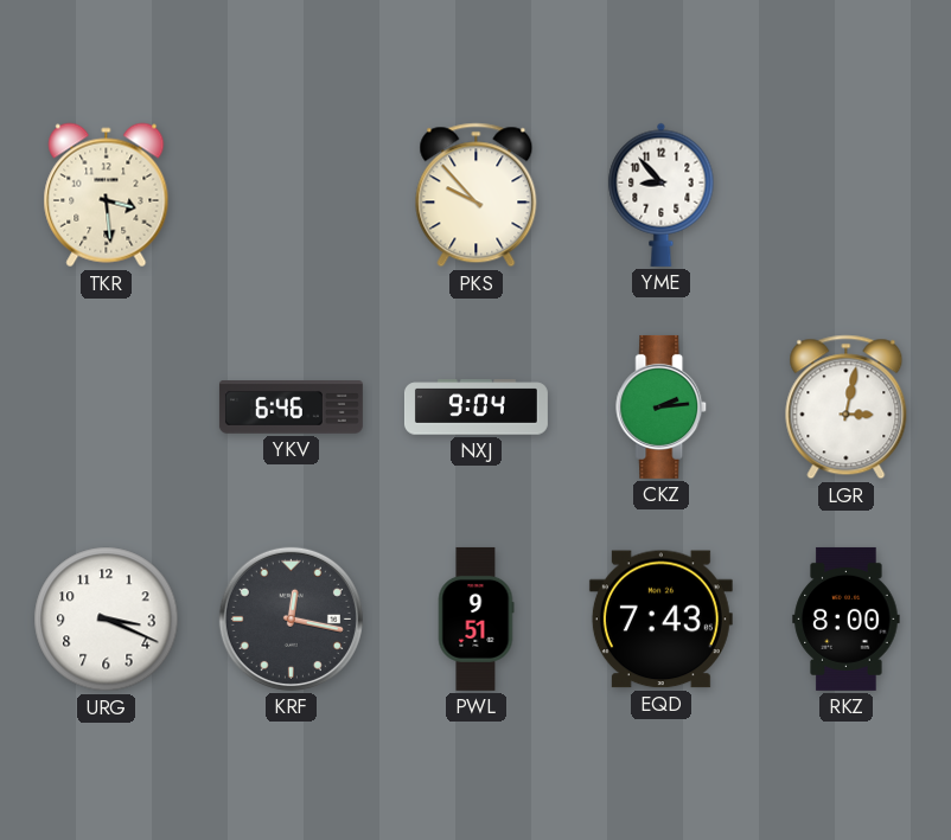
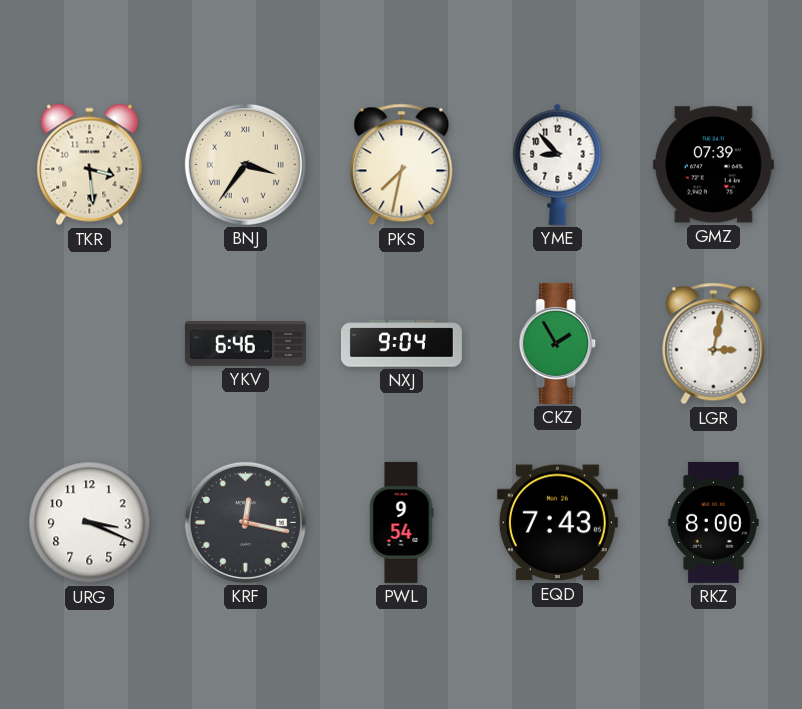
BNJ: none -> 3:36
PKS: 9:53 -> 7:32
GMZ: none -> 07:39
CKZ: 2:14 -> 1:55
PWL: 9:51 -> 9:54
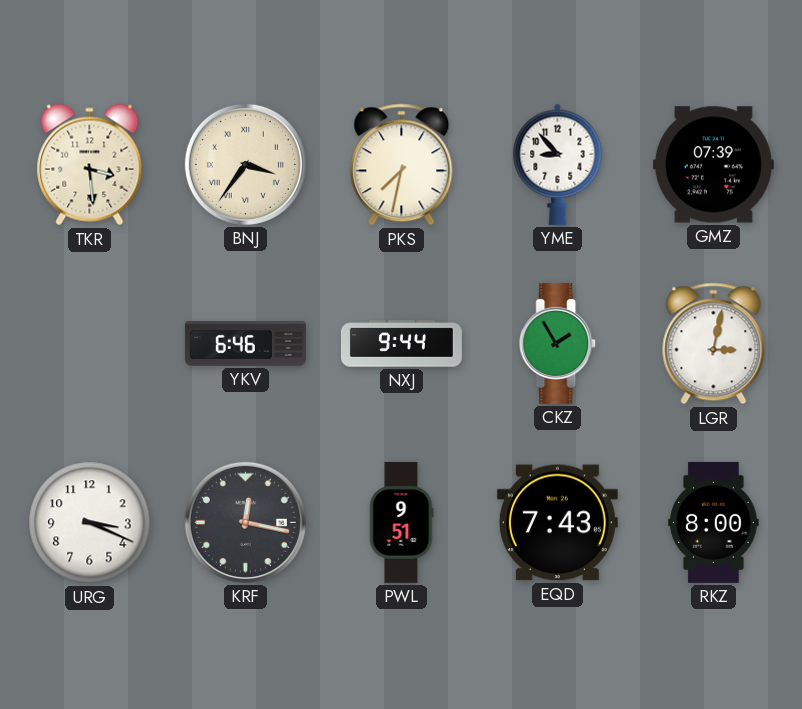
NXJ: 9:04 -> 9:44
PWL: 9:54 -> 9:51
